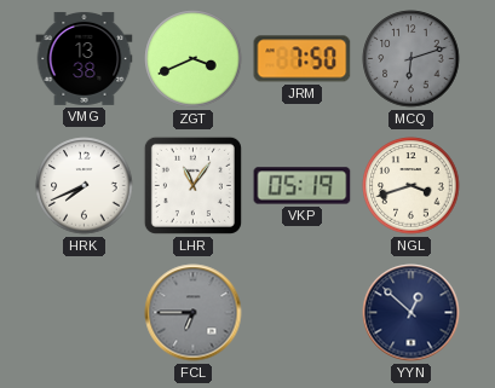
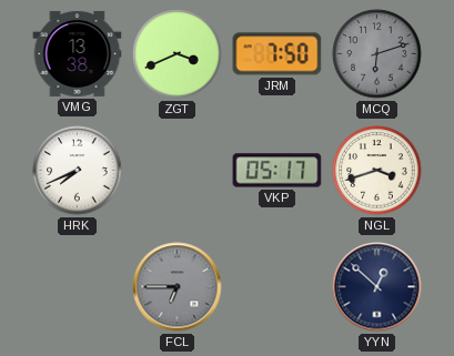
LHR: 11:06 -> none
VKP: 05:19 -> 05:17
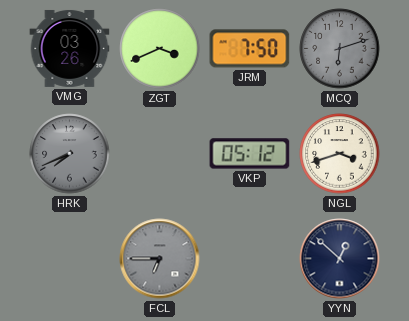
VMG: 13:38 -> 03:26
HRK dial: white -> grey
VKP: 05:17 -> 05:12
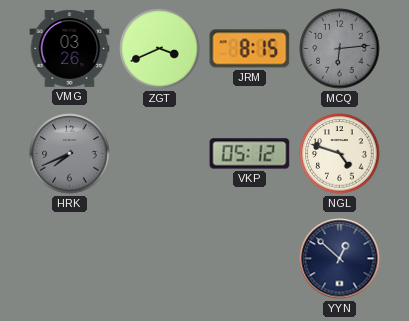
JRM: 7:50 -> 8:15
MCQ: 6:12 -> 6:14
NGL: 3:42 -> 4:48
FCL: 6:45 -> none
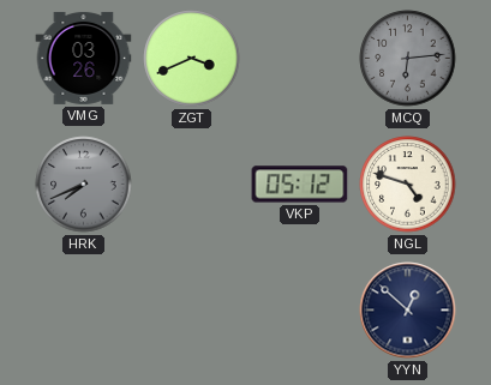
JRM: 8:15 -> none
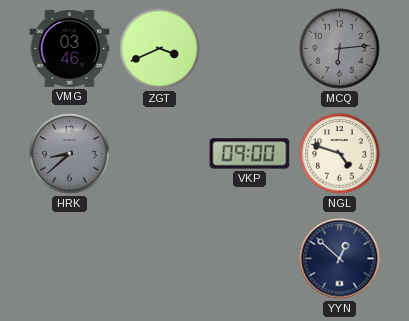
VMG: 03:26 -> 03:46
HRK: 7:41 -> 8:38
VKP: 05:12 -> 09:00
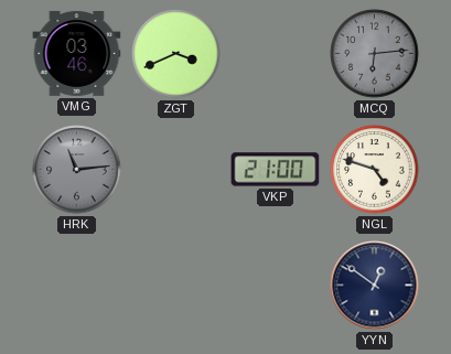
HRK: 8:38 -> 11:14
VKP: 09:00 -> 21:00
YYN: 12:52 -> 12:51
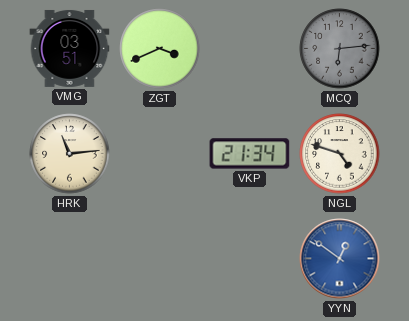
VMG: 03:46 -> 03:51
HRK dial: grey -> cream
VKP: 21:00 -> 21:34
YYN dial: navy -> blue
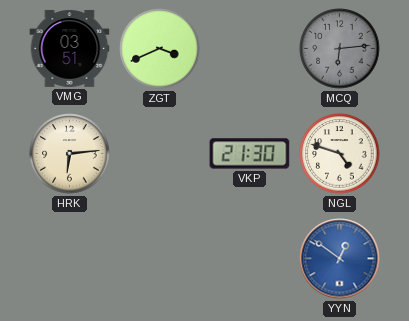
HRK: 11:14 -> 6:14
VKP: 21:34 -> 21:30
